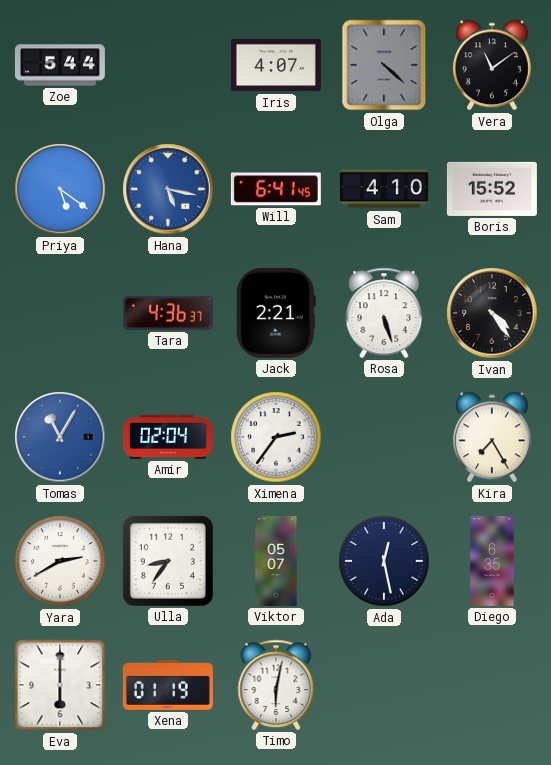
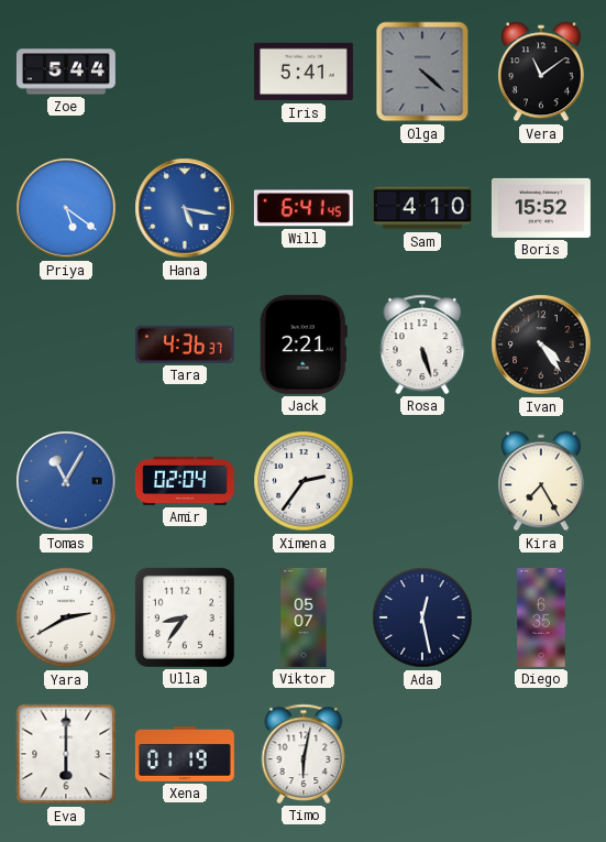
Iris: 4:07 -> 5:41
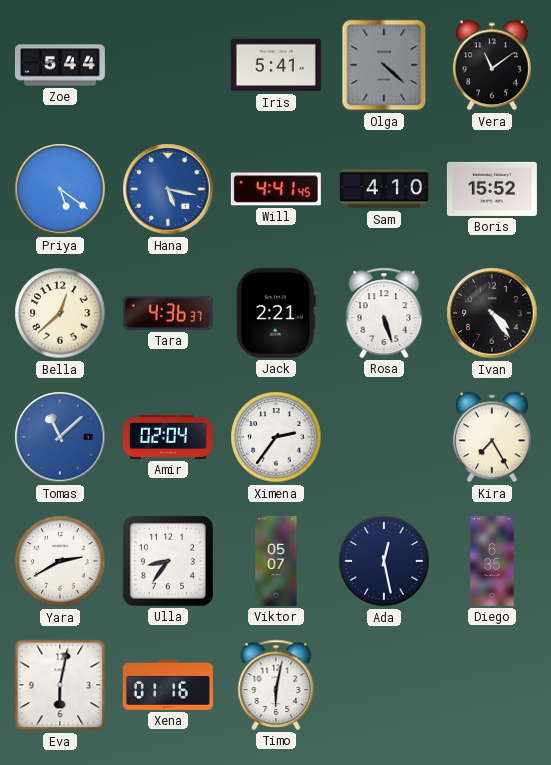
Will: 6:41 -> 4:41
Bella: none -> 12:38
Tomas: 11:05 -> 11:08
Eva: 6:00 -> 6:02
Xena: 01:19 -> 01:16
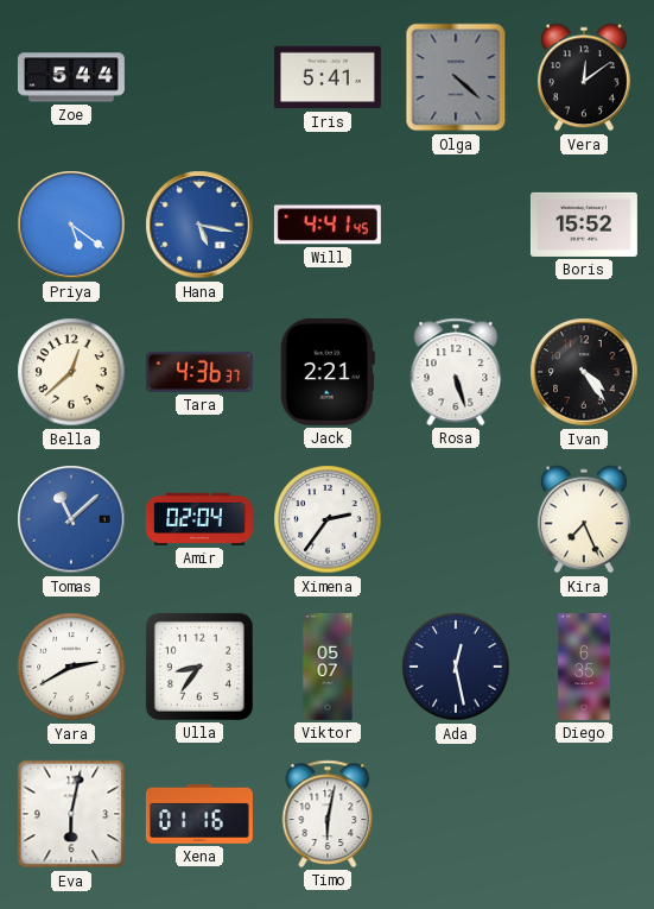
Vera: 11:09 -> 12:09
Sam: 4:10 -> none
Kira: 7:25 -> 7:26
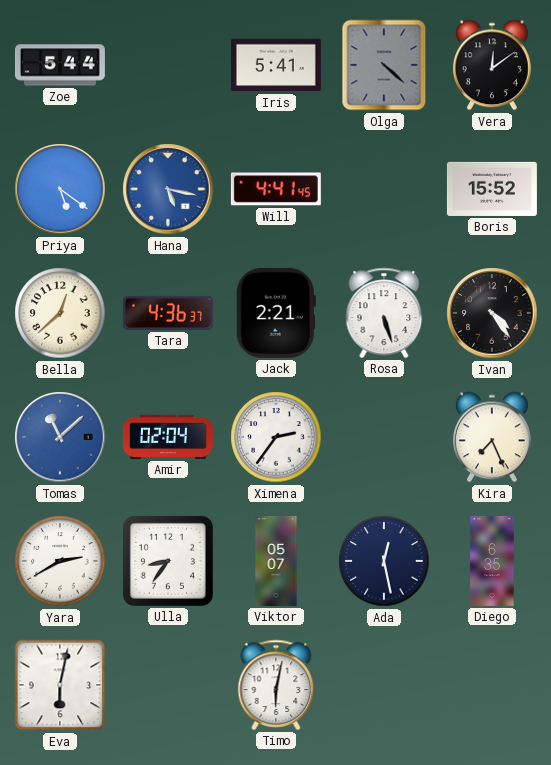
Xena: 01:16 -> none
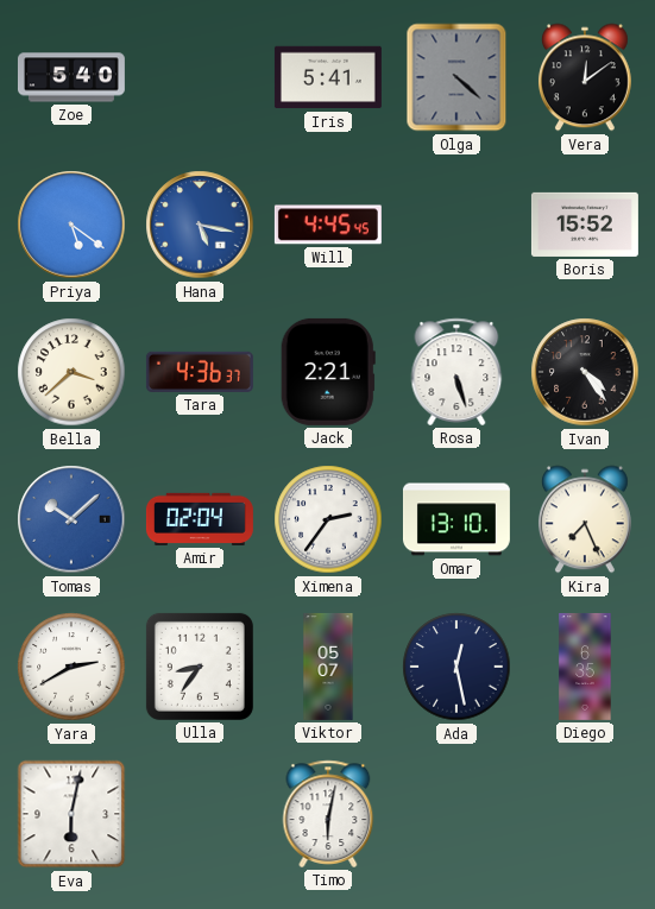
Zoe: 5:44 -> 5:40
Will: 4:41 -> 4:45
Bella: 12:38 -> 3:38
Tomas: 11:08 -> 10:08
Omar: none -> 13:10
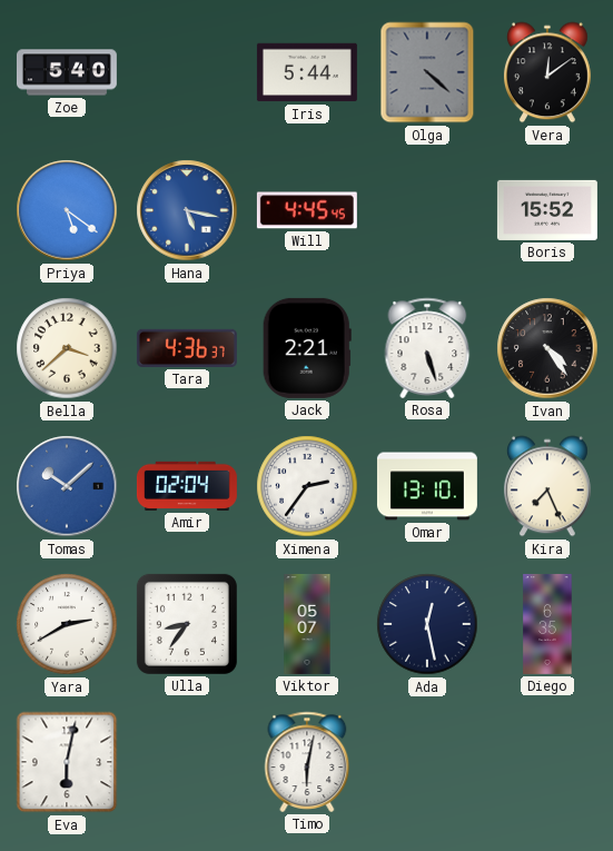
Iris: 5:41 -> 5:44
